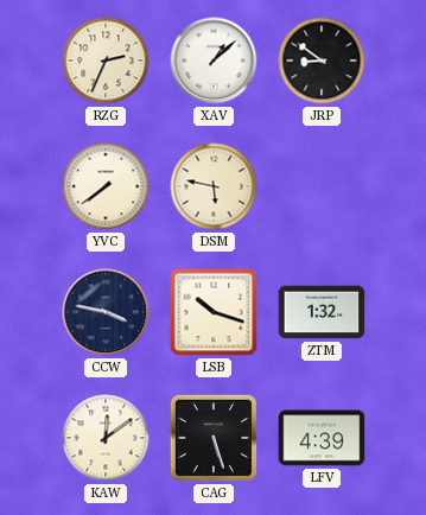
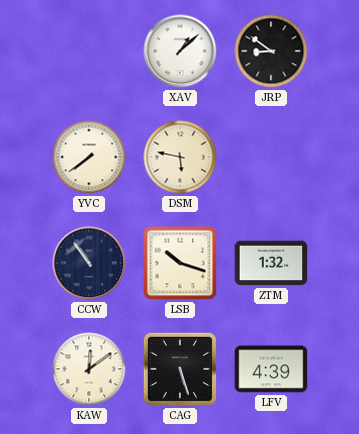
RZG: 2:34 -> none
CCW: 3:47 -> 10:54
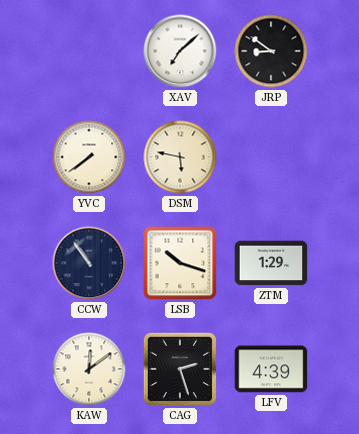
XAV: 1:08 -> 7:08
ZTM: 1:32 -> 1:29
CAG: 5:27 -> 2:27
